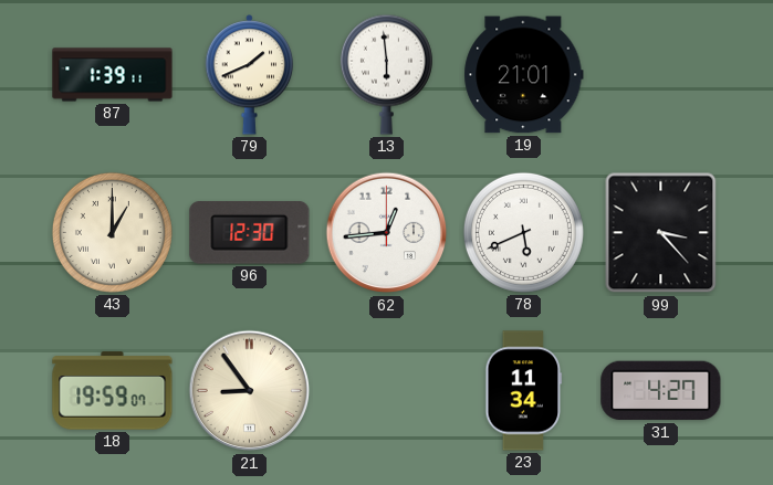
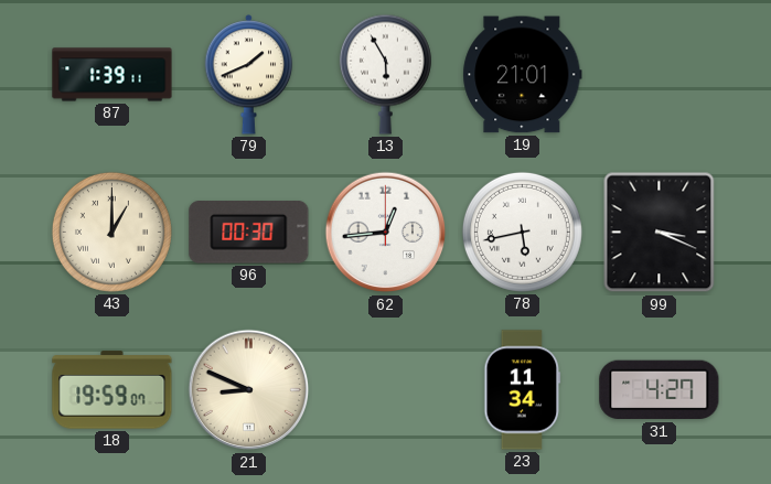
13: 5:59 -> 5:55
96: 12:30 -> 00:30
78: 5:41 -> 5:43
99: 3:23 -> 3:19
21: 8:54 -> 8:49
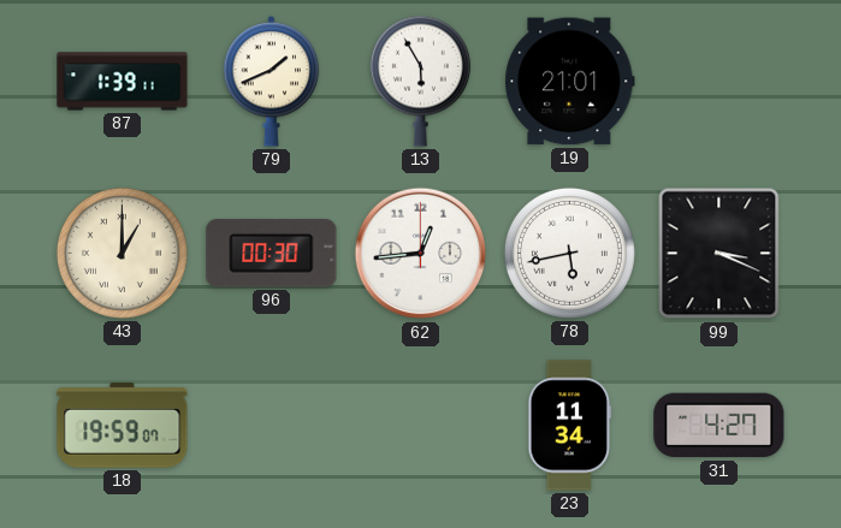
21: 8:49 -> none
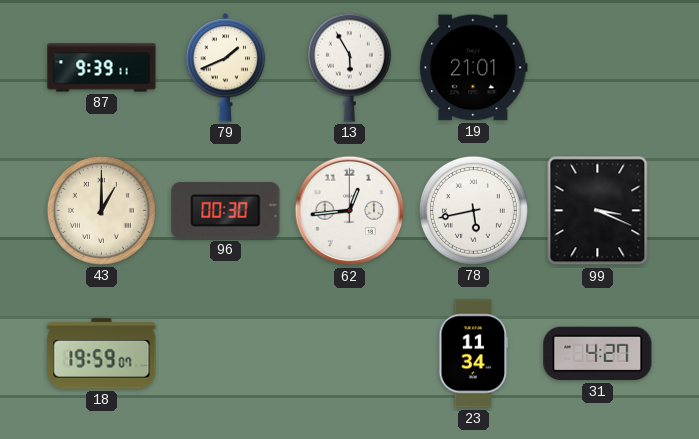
87: 1:39 -> 9:39
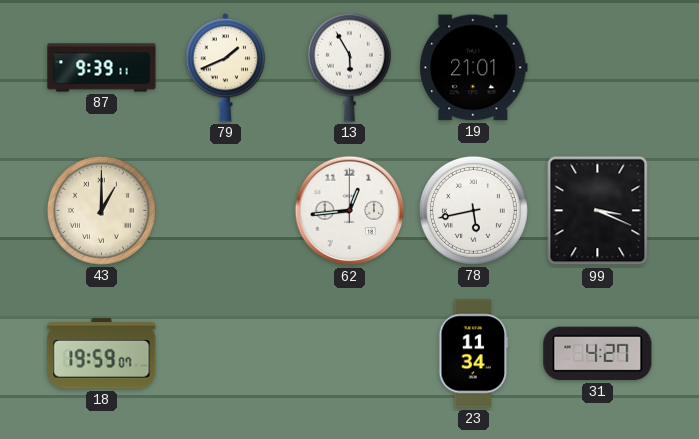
96: 00:30 -> none
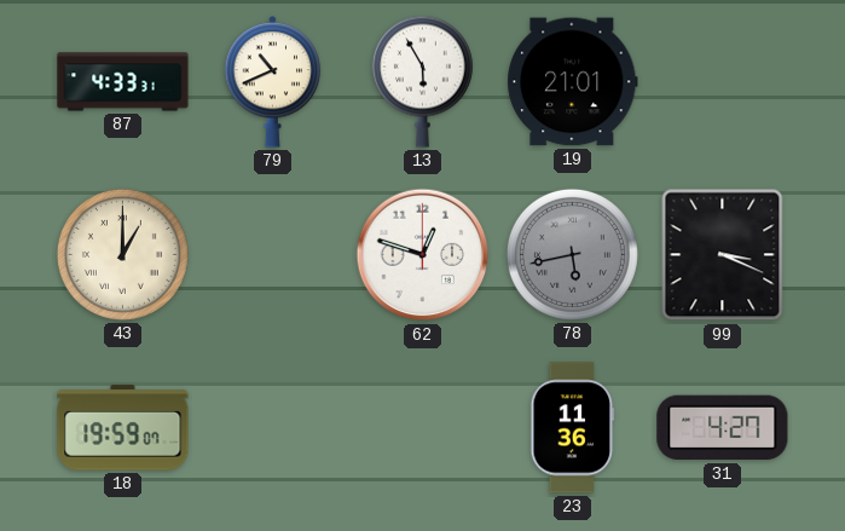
87: 9:39 -> 4:33
79: 1:41 -> 10:41
62: 12:44 -> 12:48
78 dial: white -> grey
23: 11:34 -> 11:36
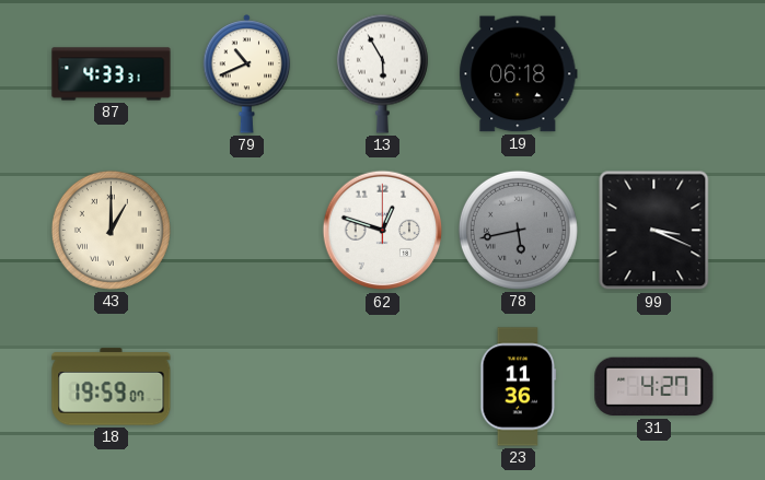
19: 21:01 -> 06:18
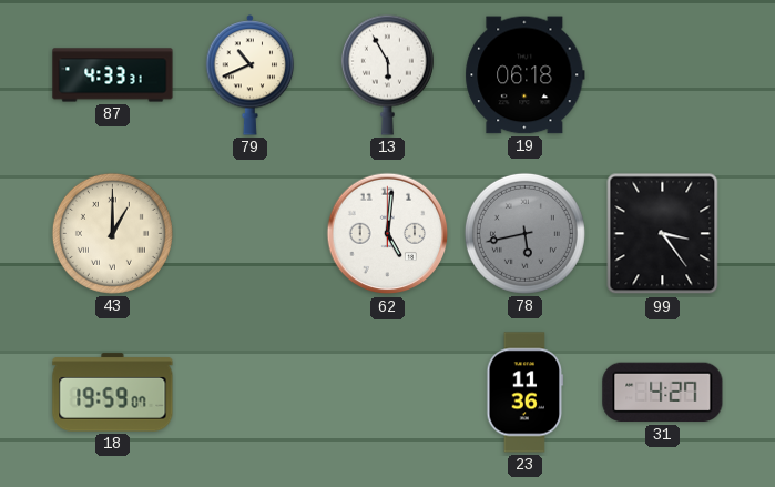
62: 12:48 -> 5:01
99: 3:19 -> 3:24
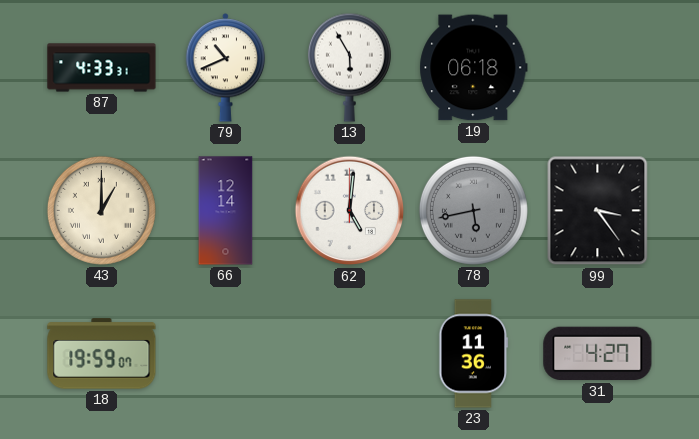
66: none -> 12:14
